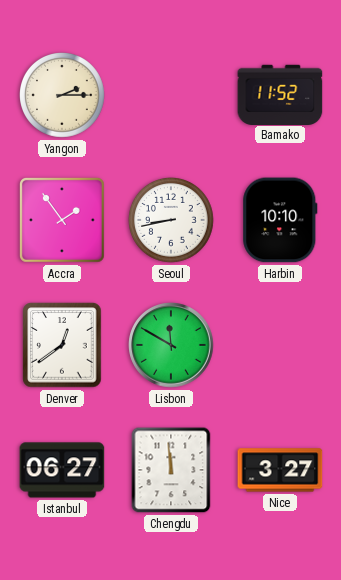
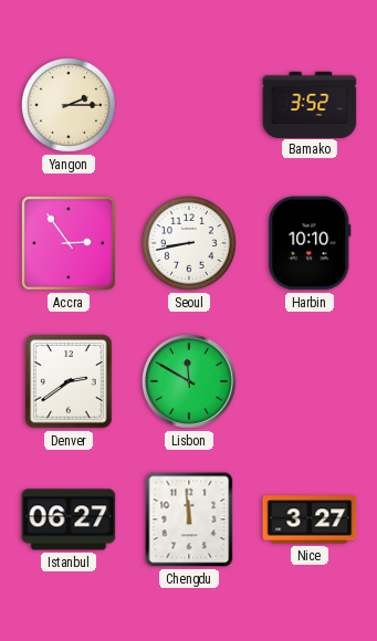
Bamako: 11:52 -> 3:52
Accra: 1:54 -> 2:54
Denver: 12:39 -> 2:39
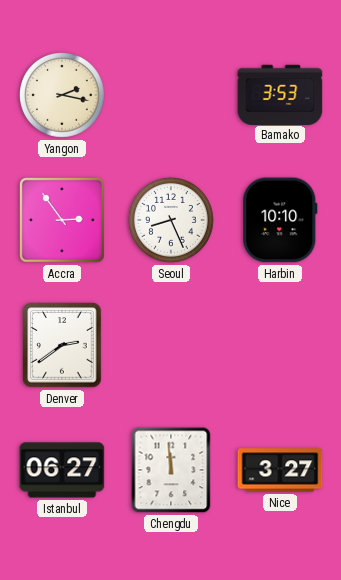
Yangon: 2:15 -> 2:17
Bamako: 3:52 -> 3:53
Seoul: 8:43 -> 8:26
Lisbon: 11:50 -> none
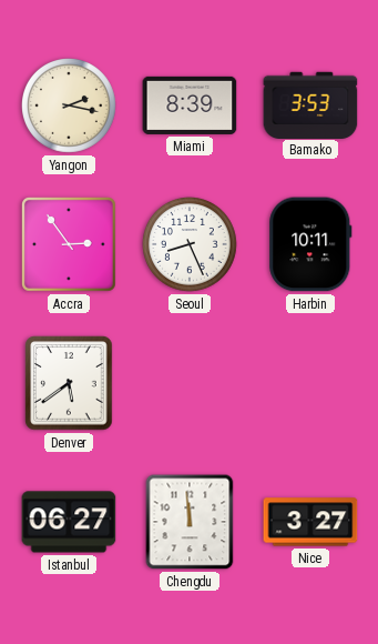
Miami: none -> 8:39
Harbin: 10:10 -> 10:11
Denver: 2:39 -> 5:39
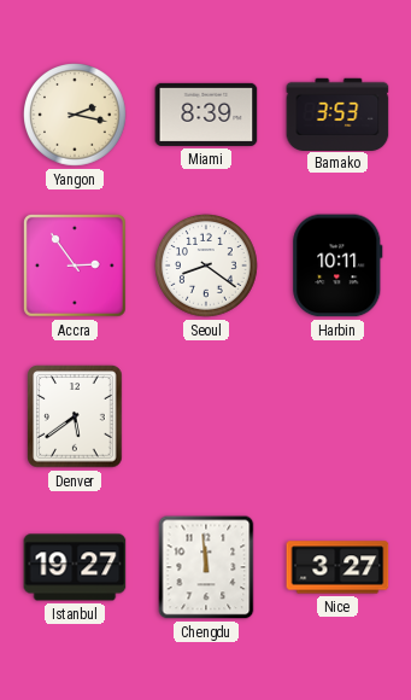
Seoul: 8:26 -> 8:21
Istanbul: 06:27 -> 19:27
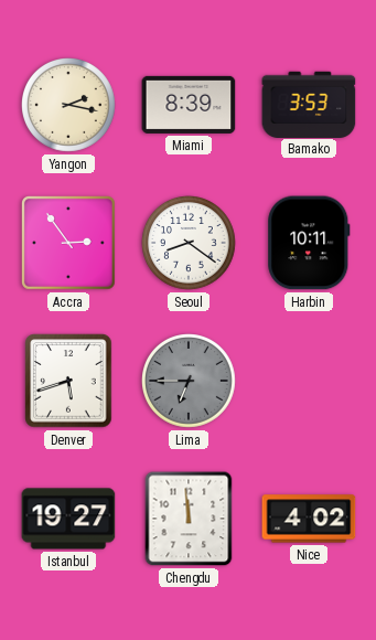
Denver: 5:39 -> 5:42
Lima: none -> 6:45
Nice: 3:27 -> 4:02
